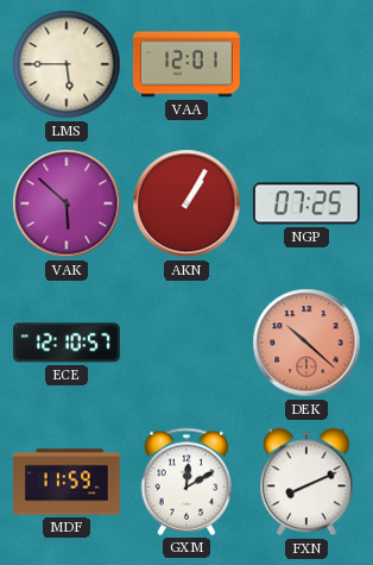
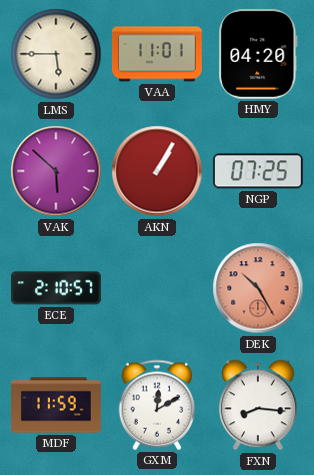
VAA: 12:01 -> 11:01
HMY: none -> 04:20
ECE: 12:10 -> 2:10
DEK: 10:22 -> 10:25
FXN: 8:11 -> 8:16
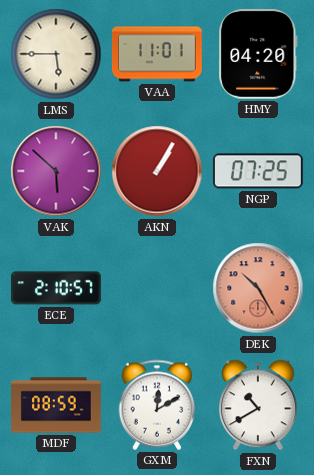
MDF: 11:59 -> 08:59
FXN: 8:16 -> 10:40
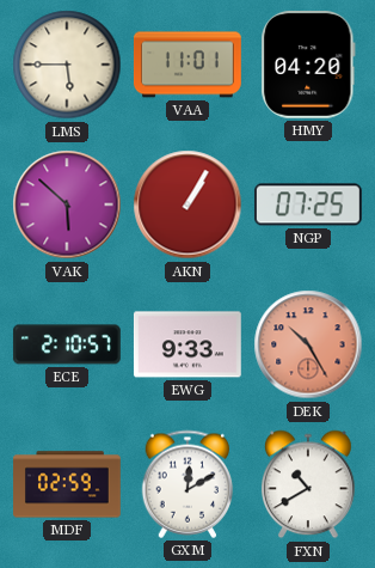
EWG: none -> 9:33
MDF: 08:59 -> 02:59
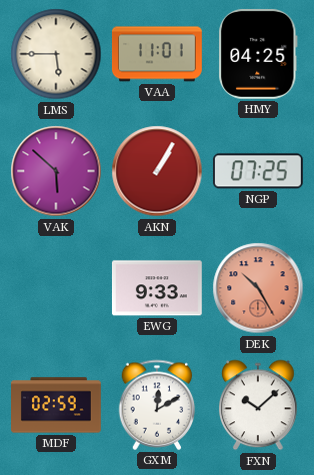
HMY: 04:20 -> 04:25
ECE: 2:10 -> none
FXN: 10:40 -> 10:08
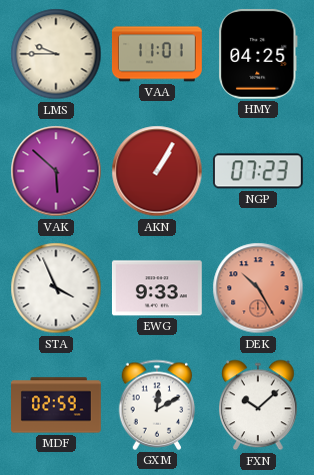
LMS: 5:45 -> 9:45
NGP: 07:25 -> 07:23
STA: none -> 3:56
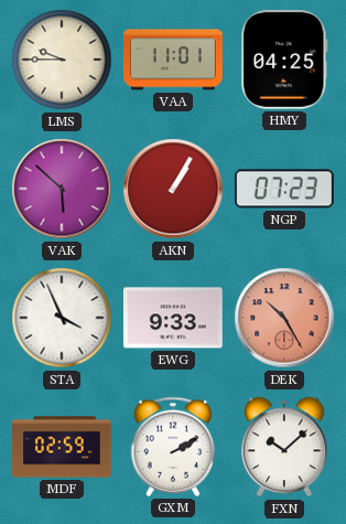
GXM: 12:10 -> 2:10
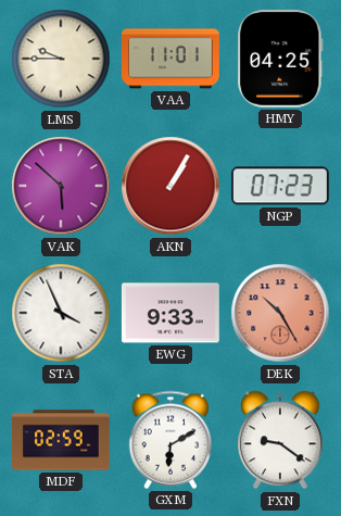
GXM: 2:10 -> 6:10
FXN: 10:08 -> 9:21
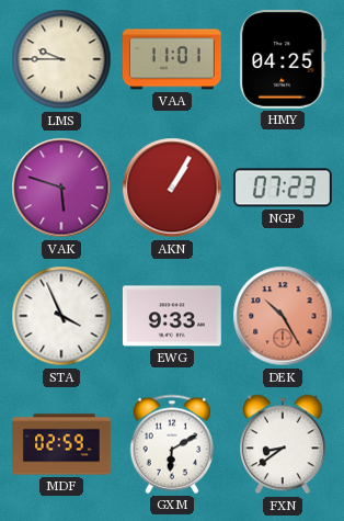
VAK: 5:52 -> 5:48
FXN: 9:21 -> 8:39
